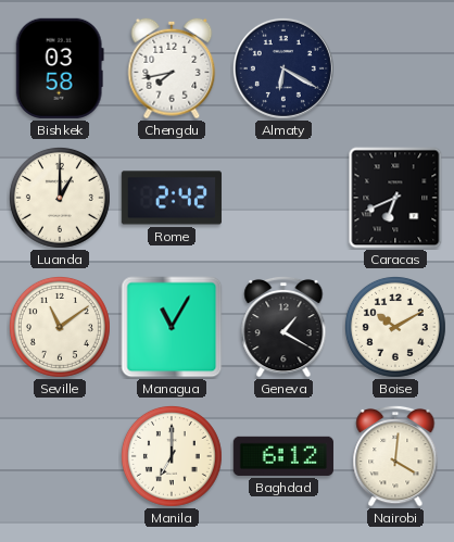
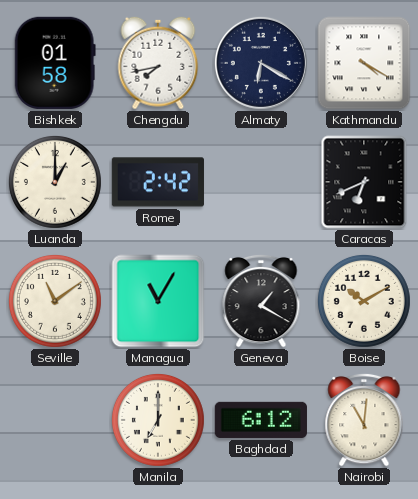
Bishkek: 03:58 -> 01:58
Kathmandu: none -> 4:20
Nairobi: 4:01 -> 11:01
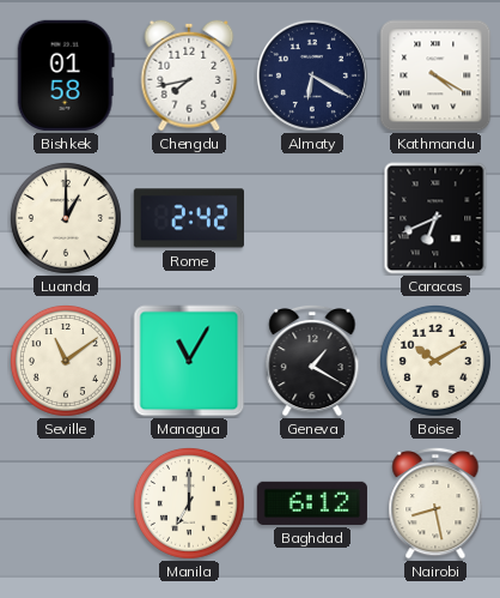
Nairobi: 11:01 -> 8:28
